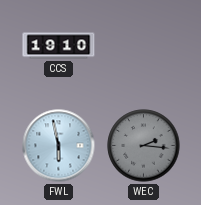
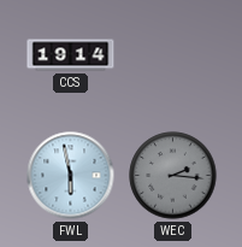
CCS: 19:10 -> 19:14
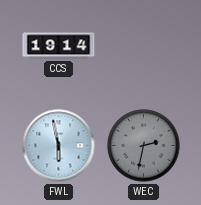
WEC: 2:16 -> 2:32
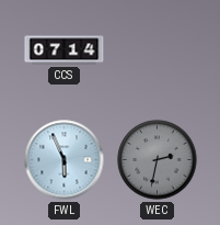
CCS: 19:14 -> 07:14
FWL: 5:58 -> 5:56
